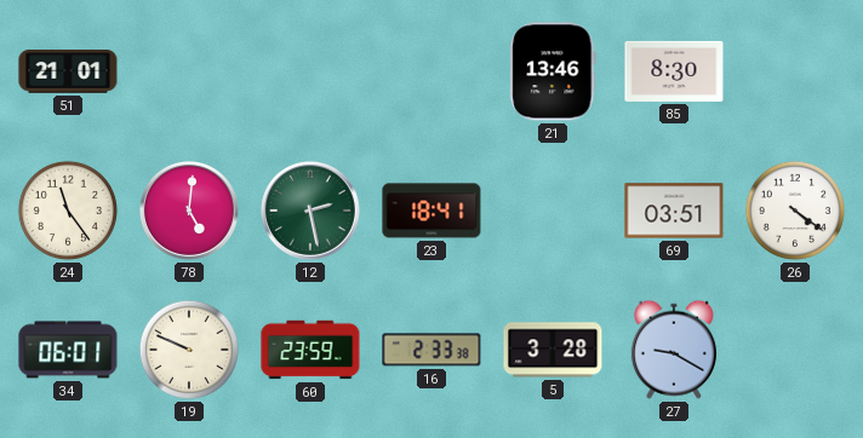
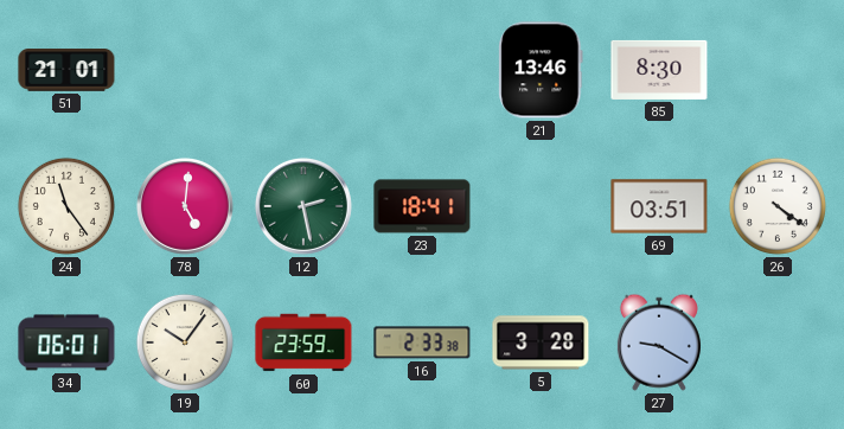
19: 9:49 -> 10:06
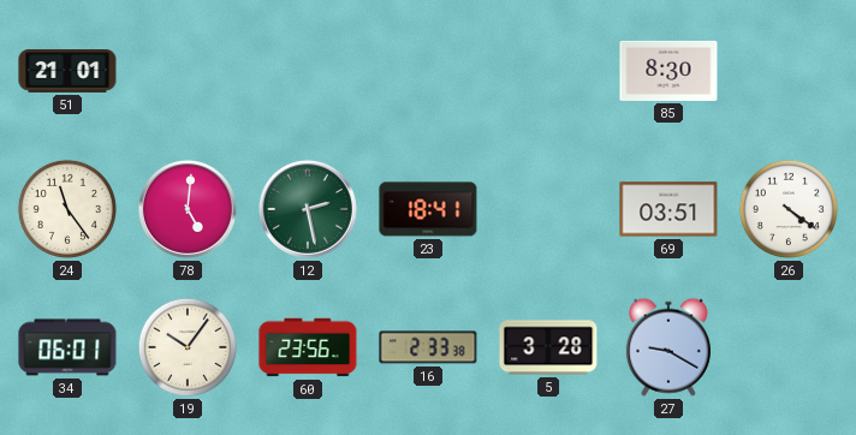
21: 13:46 -> none
60: 23:59 -> 23:56
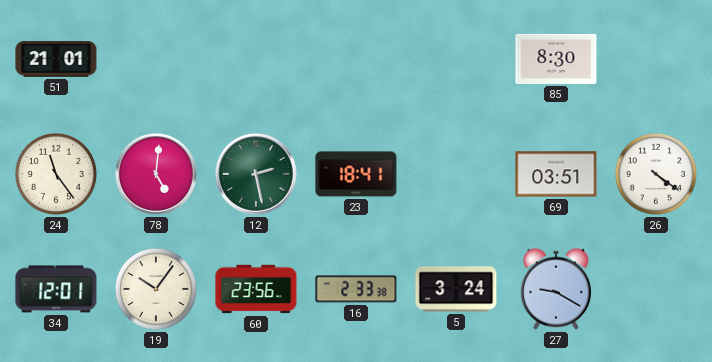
34: 06:01 -> 12:01
5: 3:28 -> 3:24
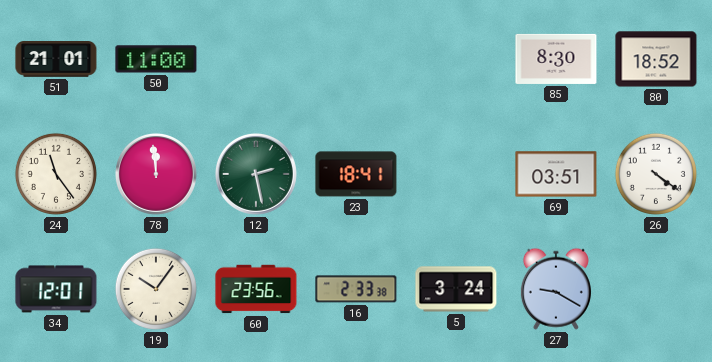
50: none -> 11:00
80: none -> 18:52
78: 5:01 -> 11:59
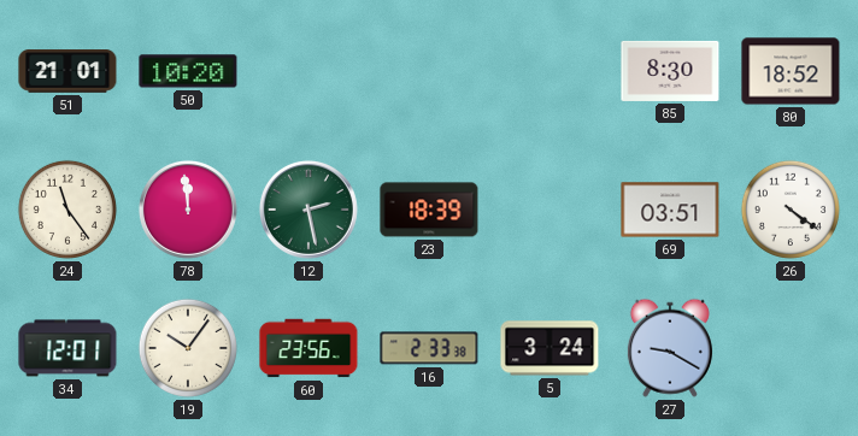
50: 11:00 -> 10:20
23: 18:41 -> 18:39
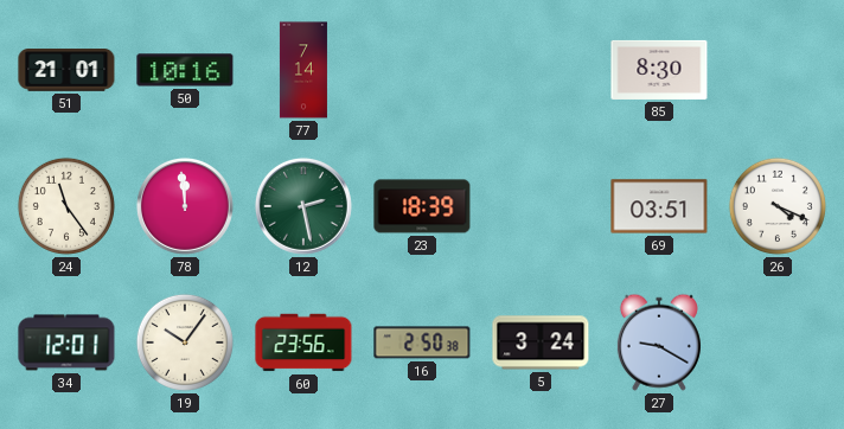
50: 10:20 -> 10:16
77: none -> 7:14
80: 18:52 -> none
26: 4:21 -> 4:19
16: 2:33 -> 2:50
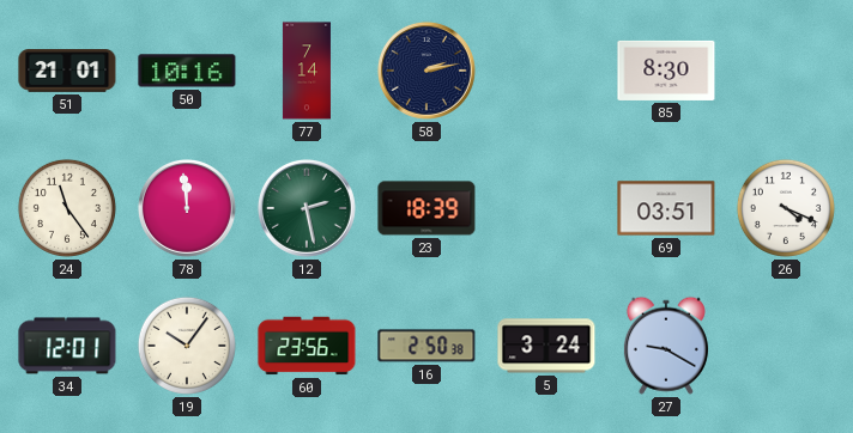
58: none -> 2:13
